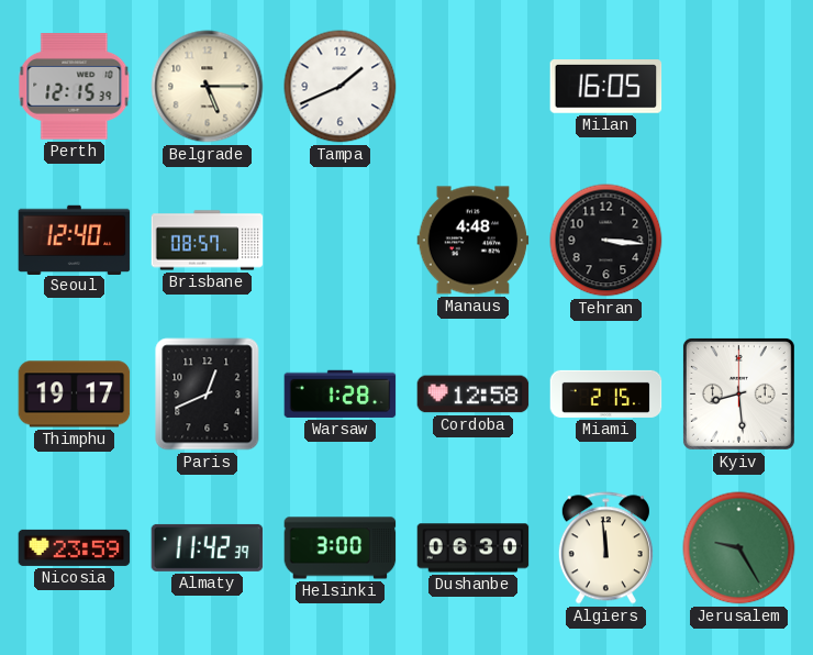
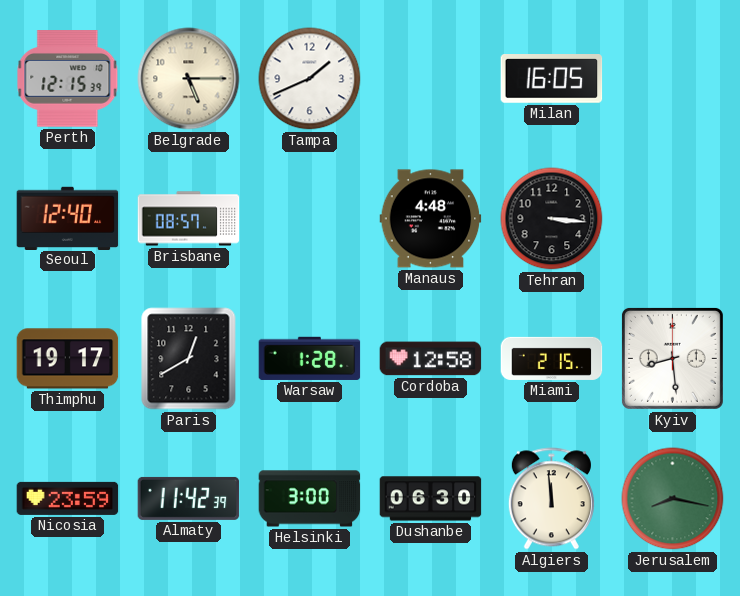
Paris: 12:41 -> 12:40
Jerusalem: 9:25 -> 8:17
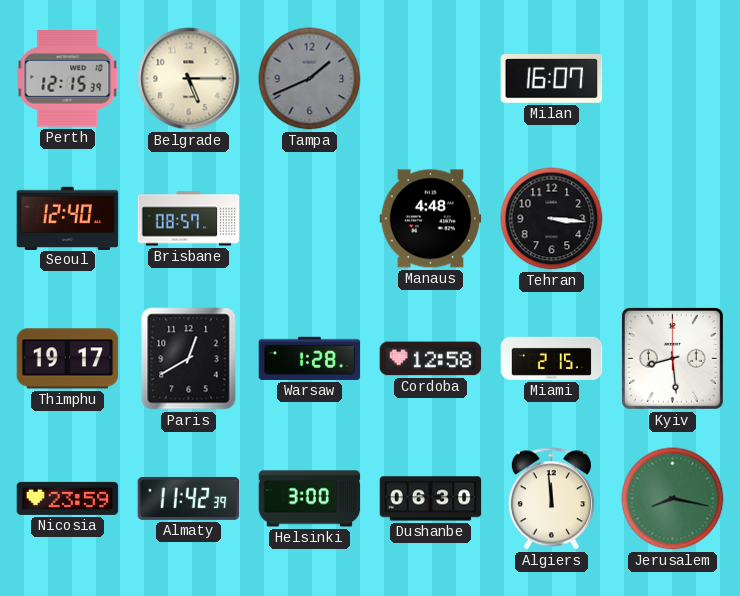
Tampa dial: white -> grey
Milan: 16:05 -> 16:07
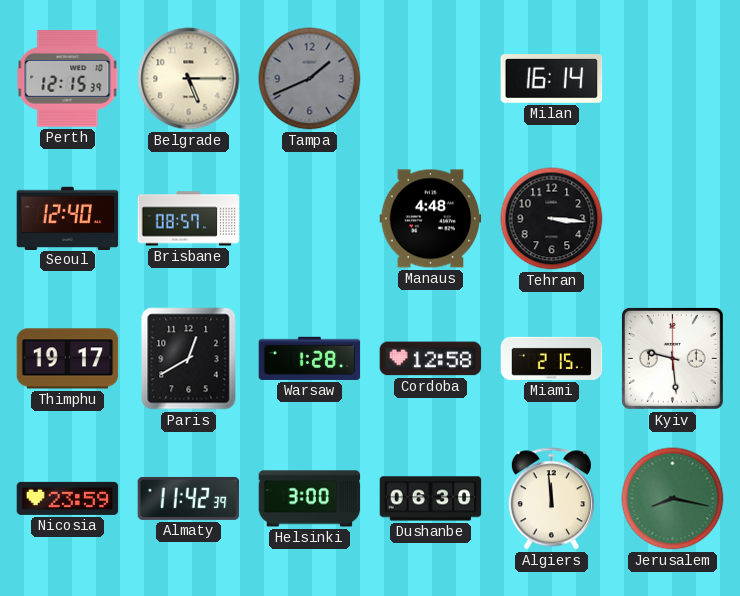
Milan: 16:07 -> 16:14
Kyiv: 8:29 -> 9:29
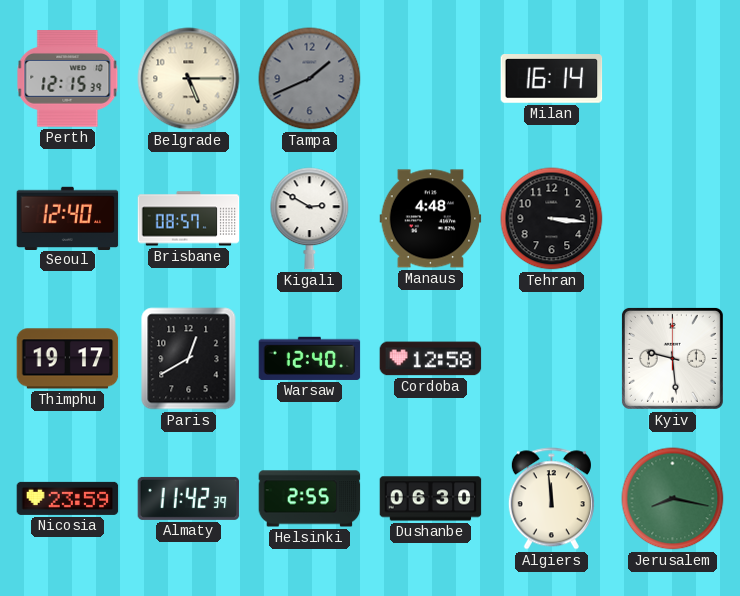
Kigali: none -> 2:50
Warsaw: 1:28 -> 12:40
Miami: 2:15 -> none
Helsinki: 3:00 -> 2:55
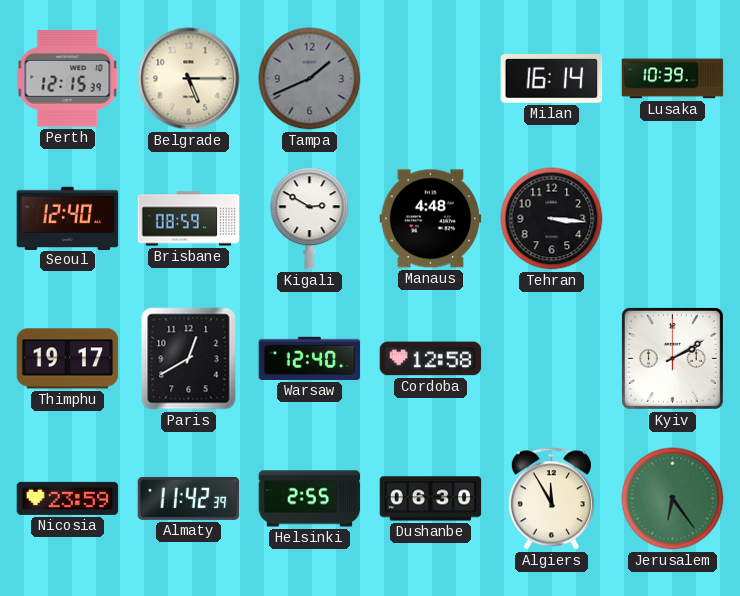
Lusaka: none -> 10:39
Brisbane: 08:57 -> 08:59
Kyiv: 9:29 -> 2:10
Algiers: 11:59 -> 11:55
Jerusalem: 8:17 -> 6:24
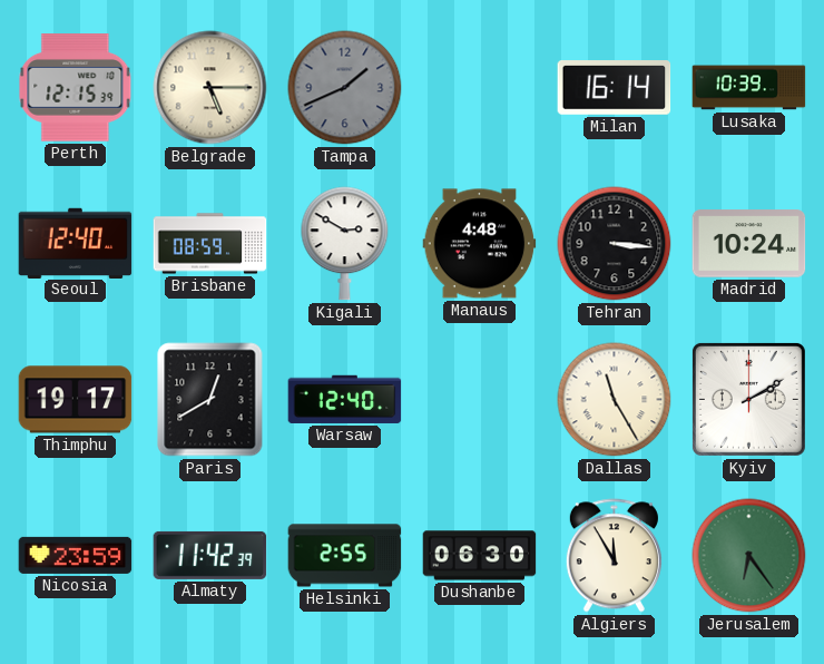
Madrid: none -> 10:24
Cordoba: 12:58 -> none
Dallas: none -> 11:25
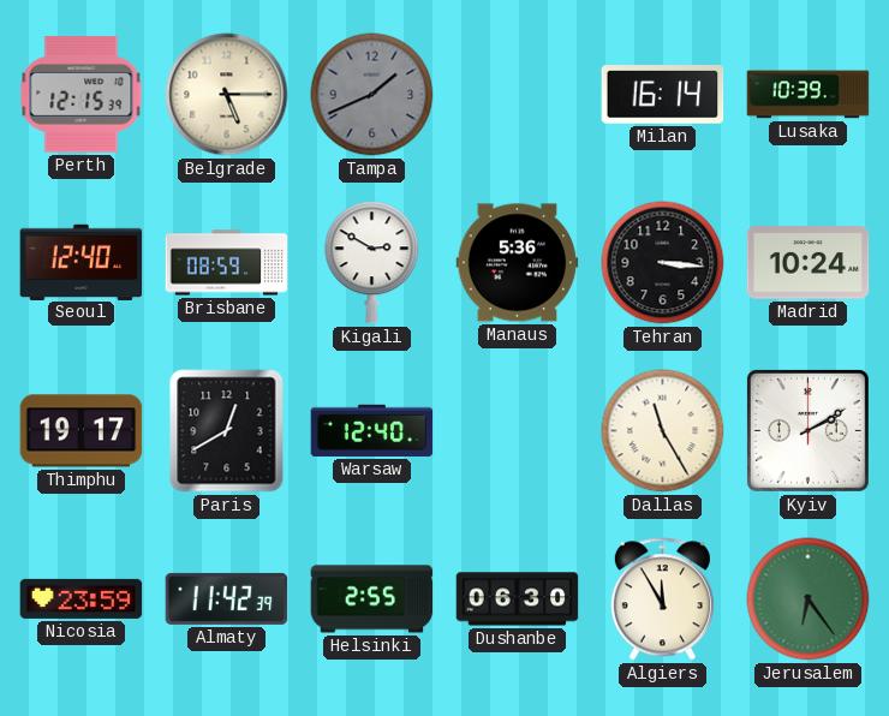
Manaus: 4:48 -> 5:36
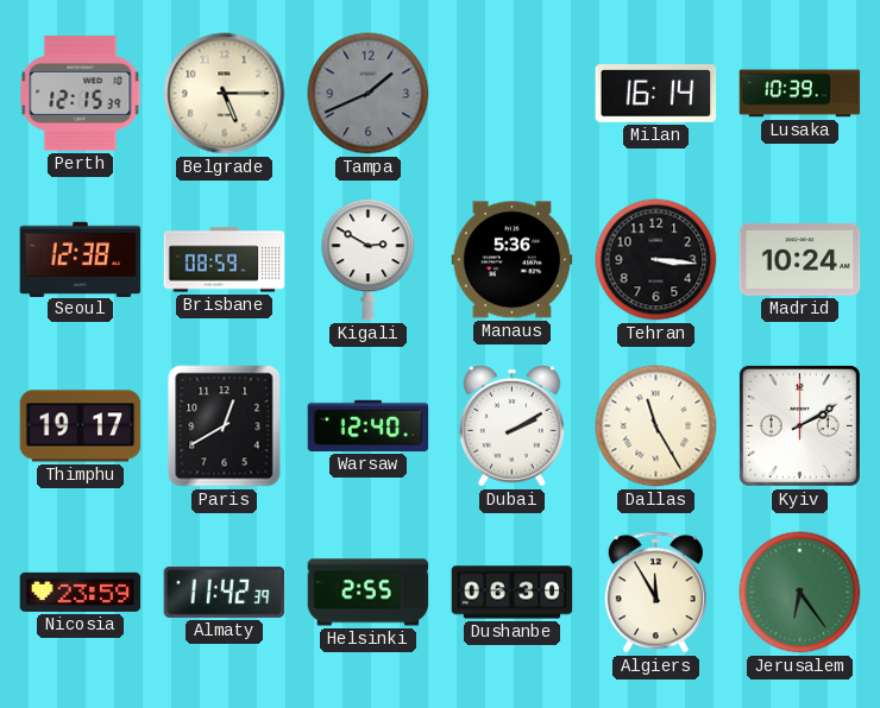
Seoul: 12:40 -> 12:38
Dubai: none -> 2:10
